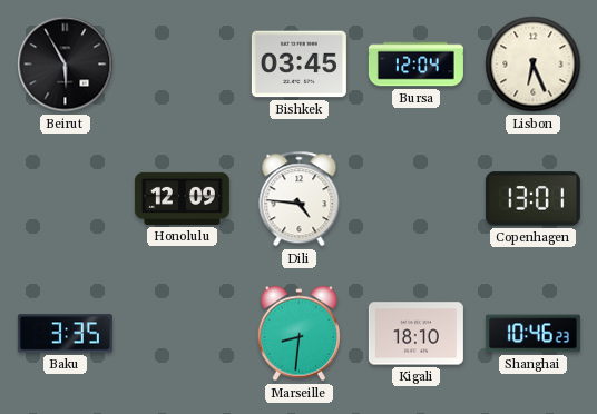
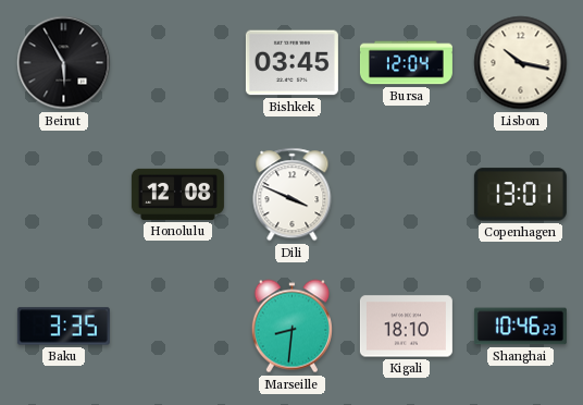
Lisbon: 6:26 -> 10:17
Honolulu: 12:09 -> 12:08
Dili: 4:46 -> 3:49
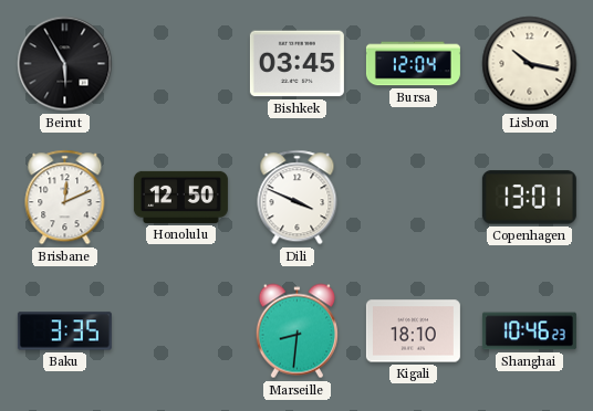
Brisbane: none -> 12:11
Honolulu: 12:08 -> 12:50
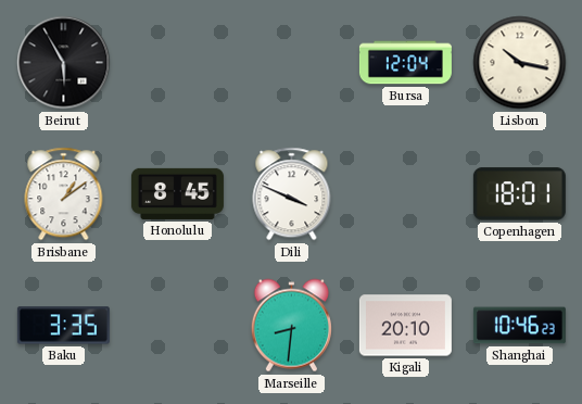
Bishkek: 03:45 -> none
Brisbane: 12:11 -> 1:09
Honolulu: 12:50 -> 8:45
Copenhagen: 13:01 -> 18:01
Kigali: 18:10 -> 20:10
